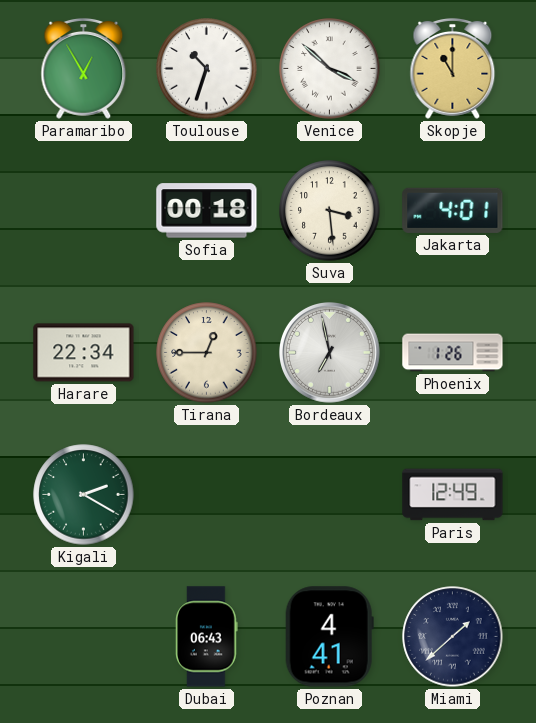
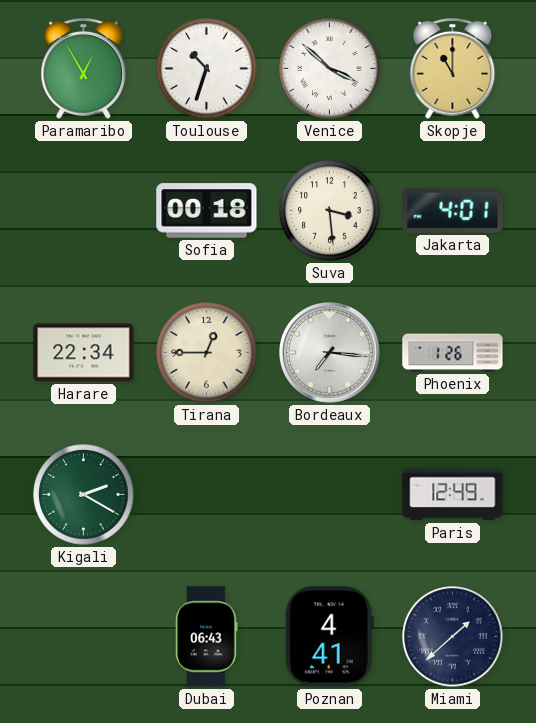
Bordeaux: 6:58 -> 7:16
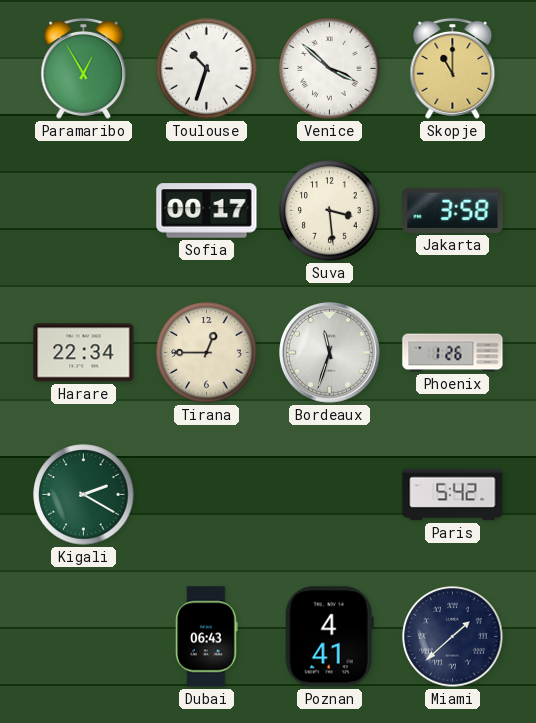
Sofia: 00:18 -> 00:17
Jakarta: 4:01 -> 3:58
Bordeaux: 7:16 -> 11:33
Paris: 12:49 -> 5:42
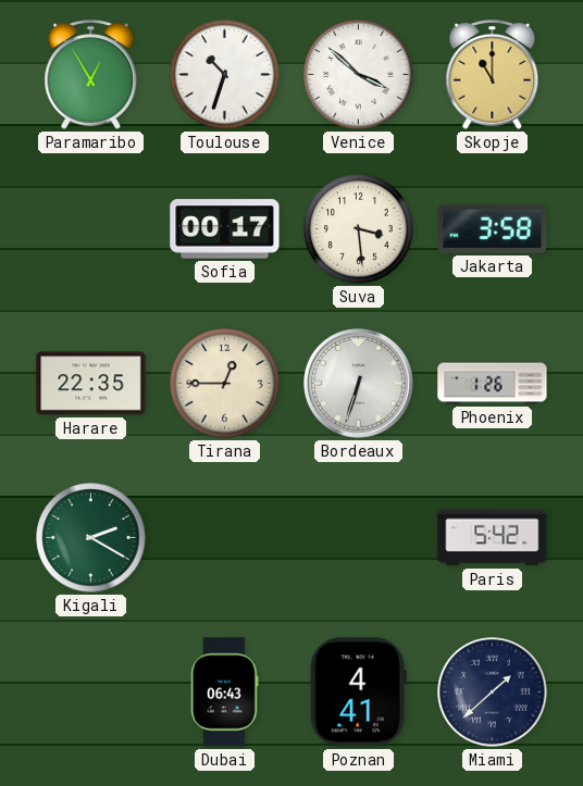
Harare: 22:34 -> 22:35
Bordeaux: 11:33 -> 6:33
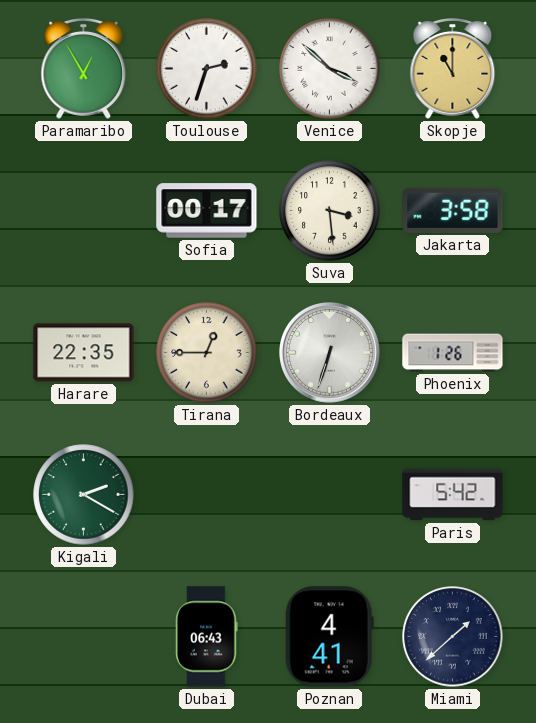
Toulouse: 10:33 -> 2:33
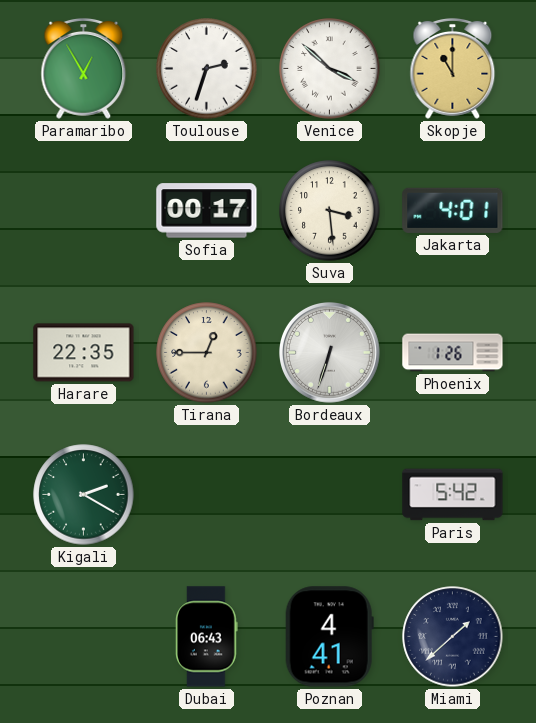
Jakarta: 3:58 -> 4:01
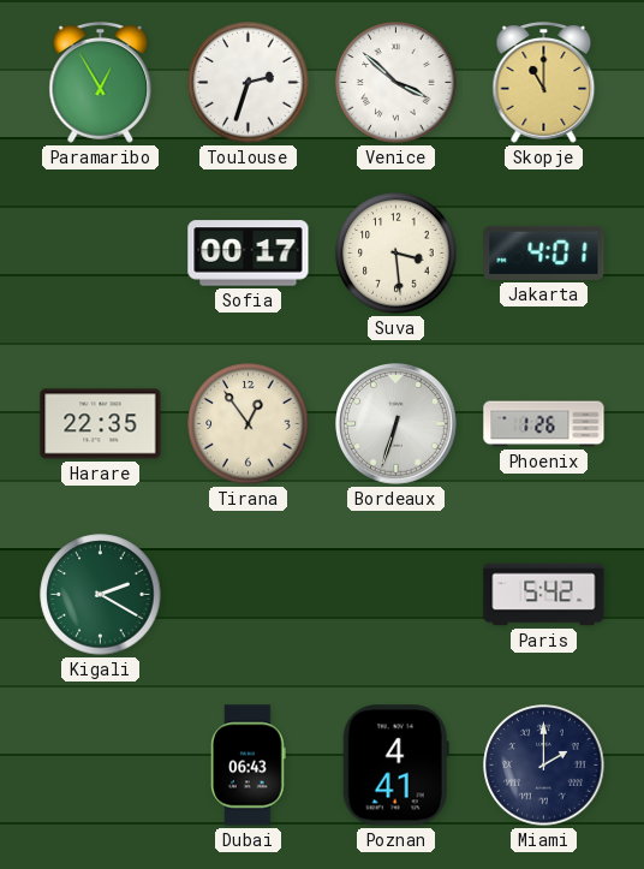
Tirana: 12:45 -> 12:54
Miami: 1:38 -> 2:00
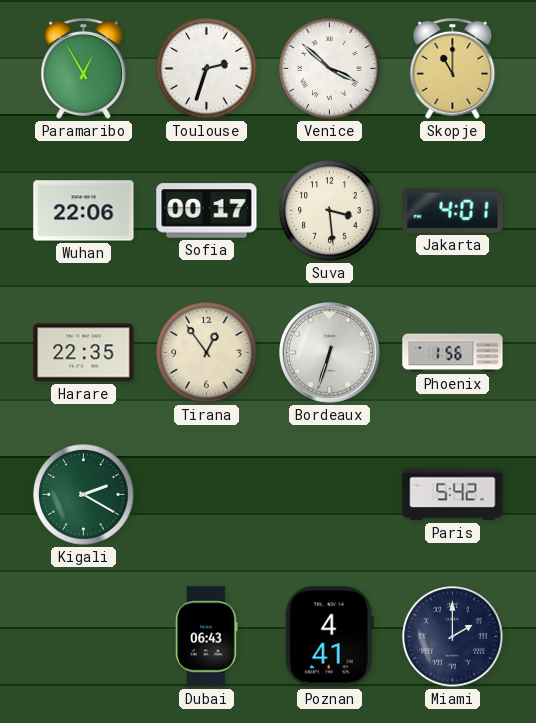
Wuhan: none -> 22:06
Phoenix: 1:26 -> 1:56
